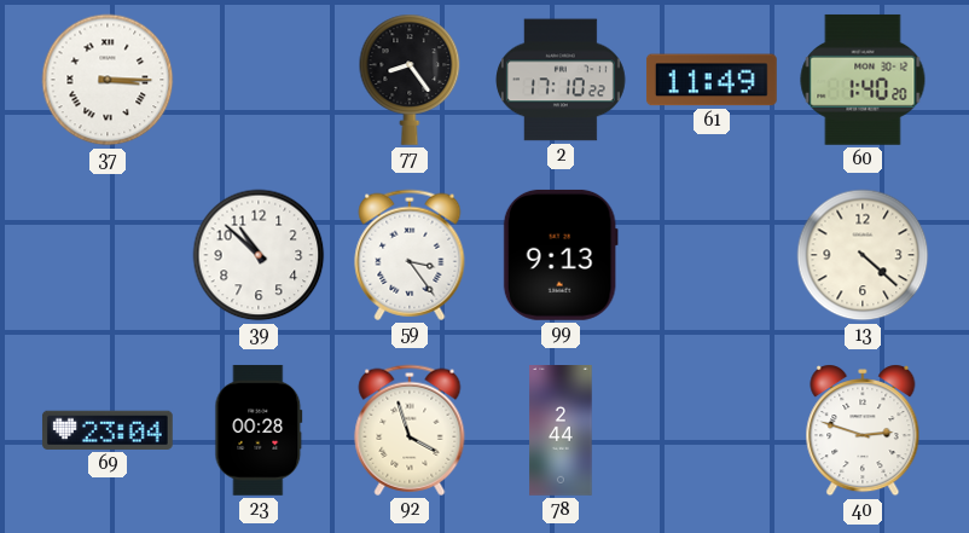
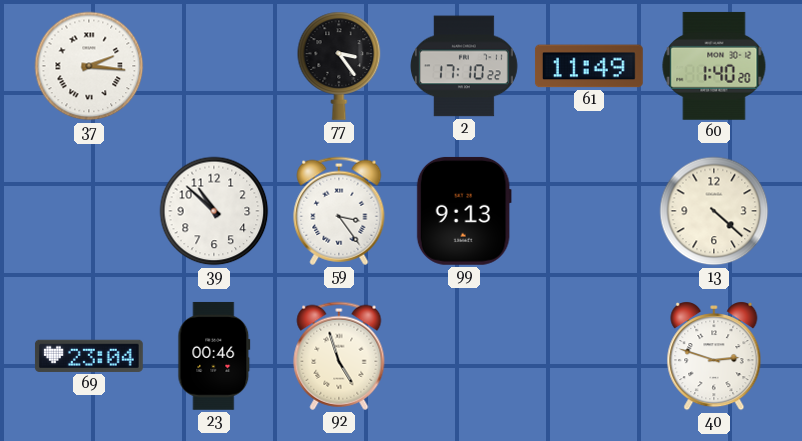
37: 3:15 -> 2:16
77: 8:24 -> 3:24
23: 00:28 -> 00:46
92: 3:57 -> 4:57
78: 2:44 -> none
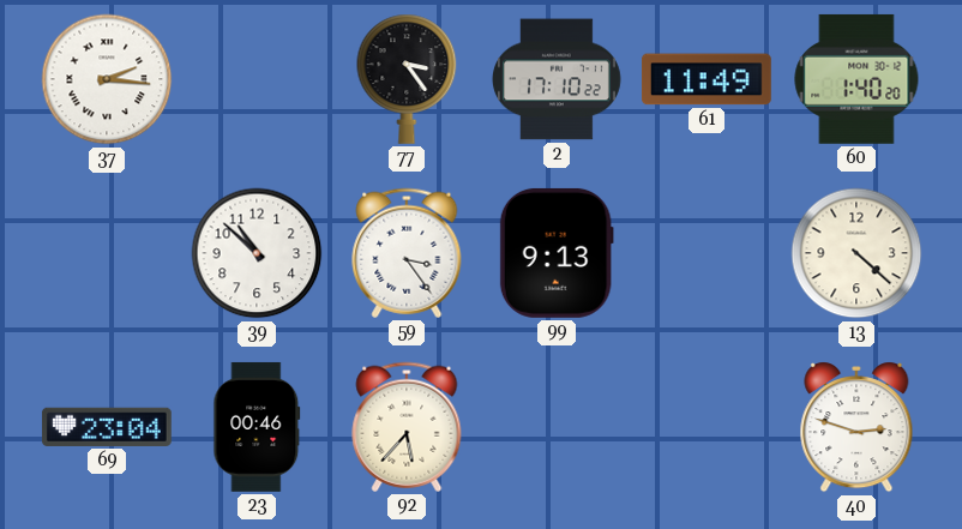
92: 4:57 -> 5:37
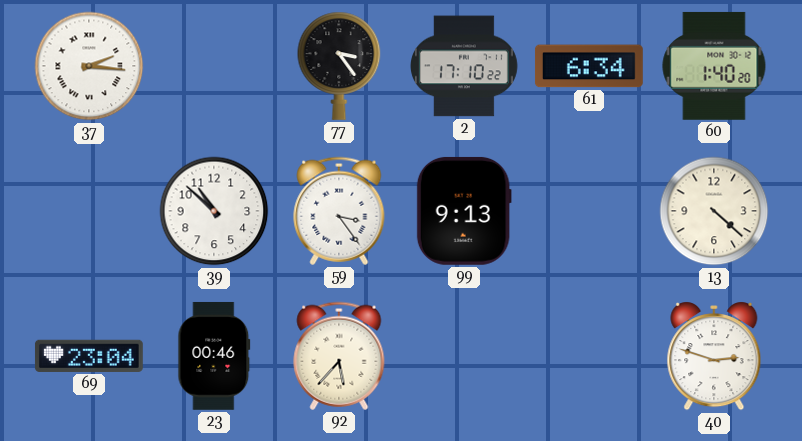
61: 11:49 -> 6:34
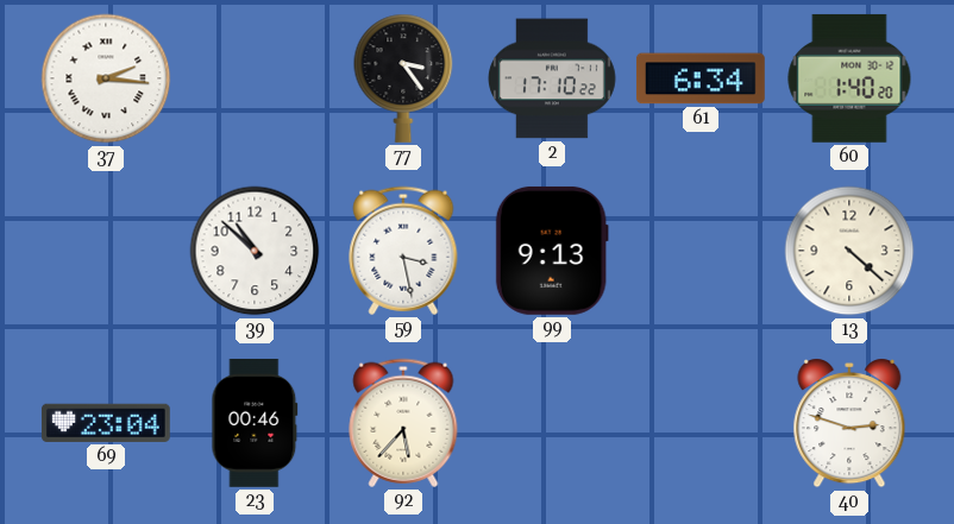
59: 3:24 -> 3:28
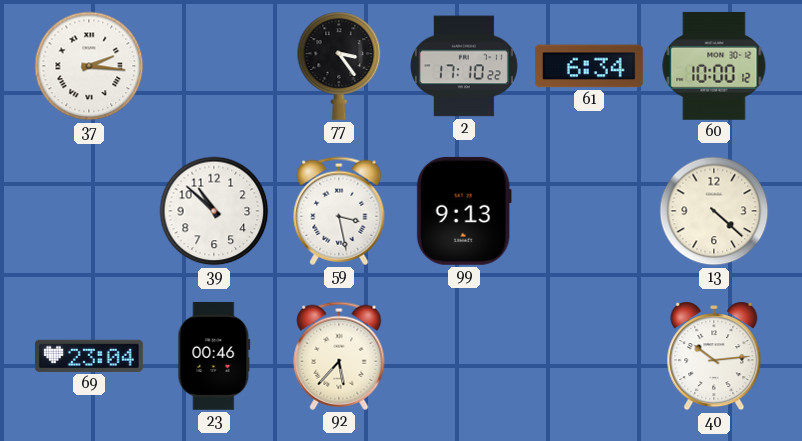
60: 1:40 -> 10:00
40: 2:48 -> 10:14
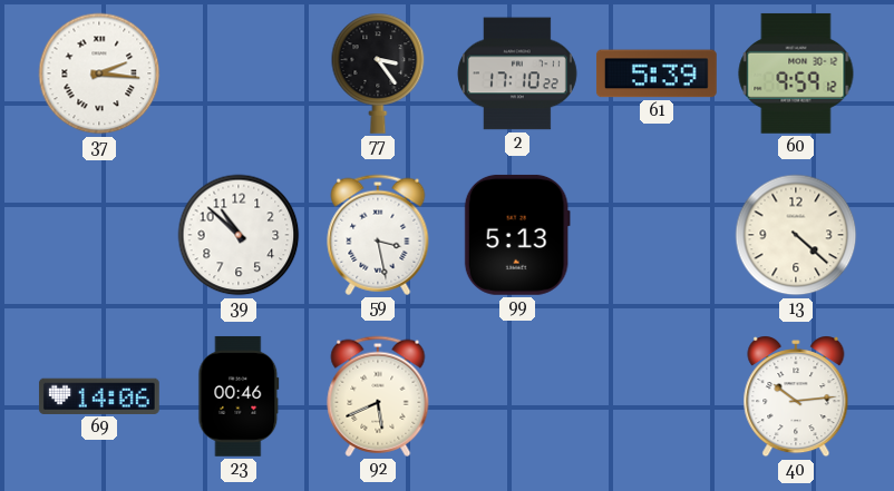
61: 6:34 -> 5:39
60: 10:00 -> 9:59
99: 9:13 -> 5:13
69: 23:04 -> 14:06
92: 5:37 -> 5:41
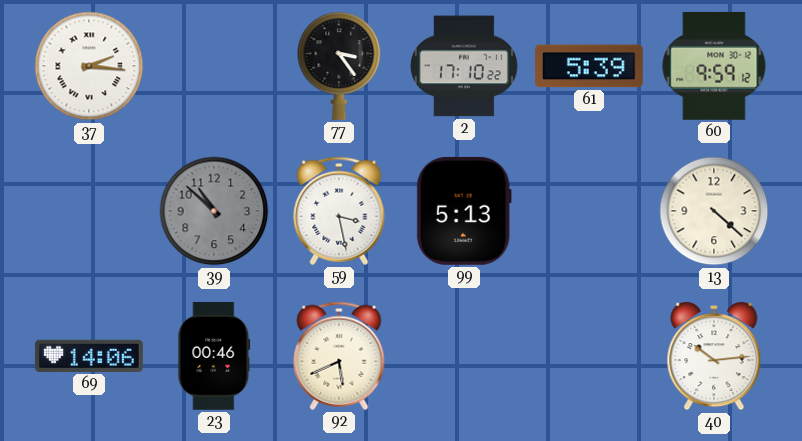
39 dial: white -> grey
